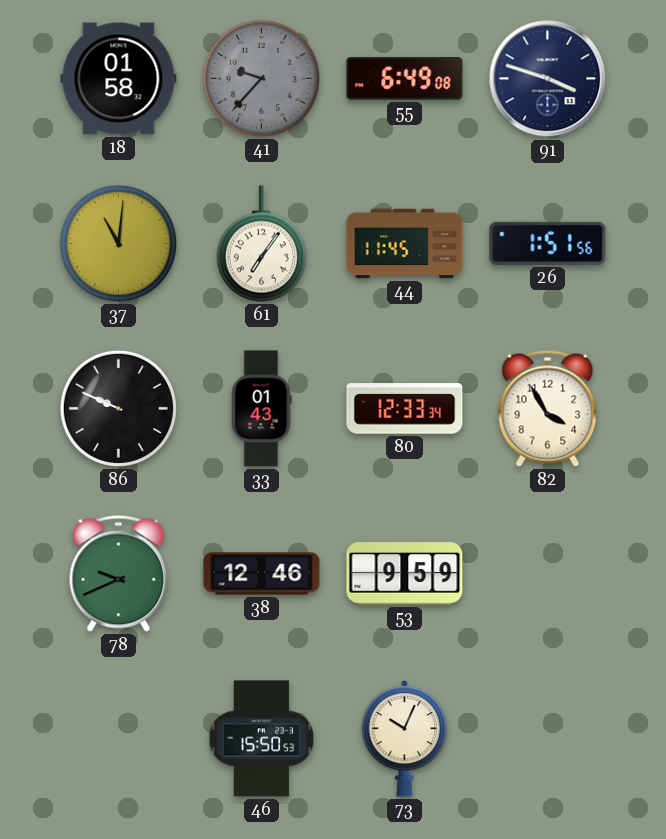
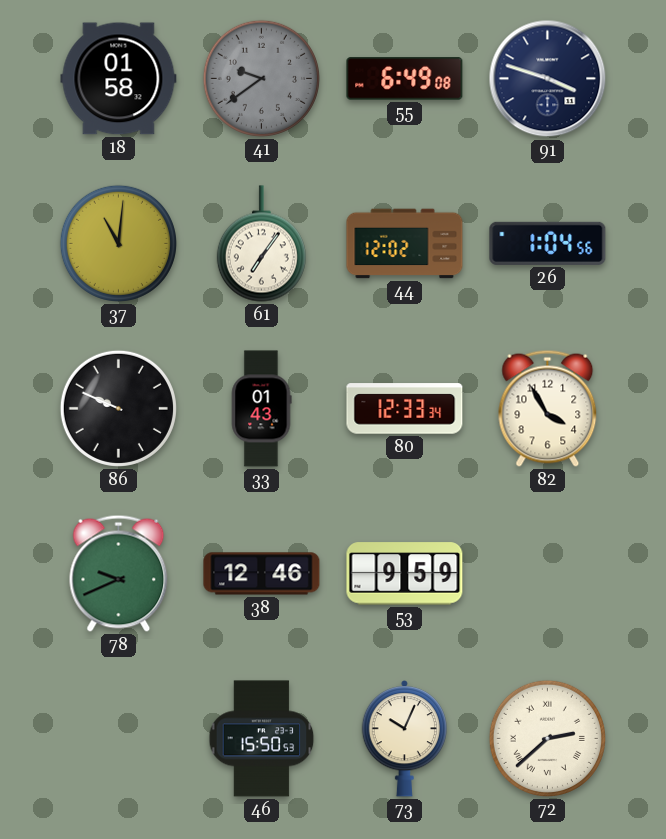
41: 9:37 -> 9:39
44: 11:45 -> 12:02
26: 1:51 -> 1:04
72: none -> 2:38
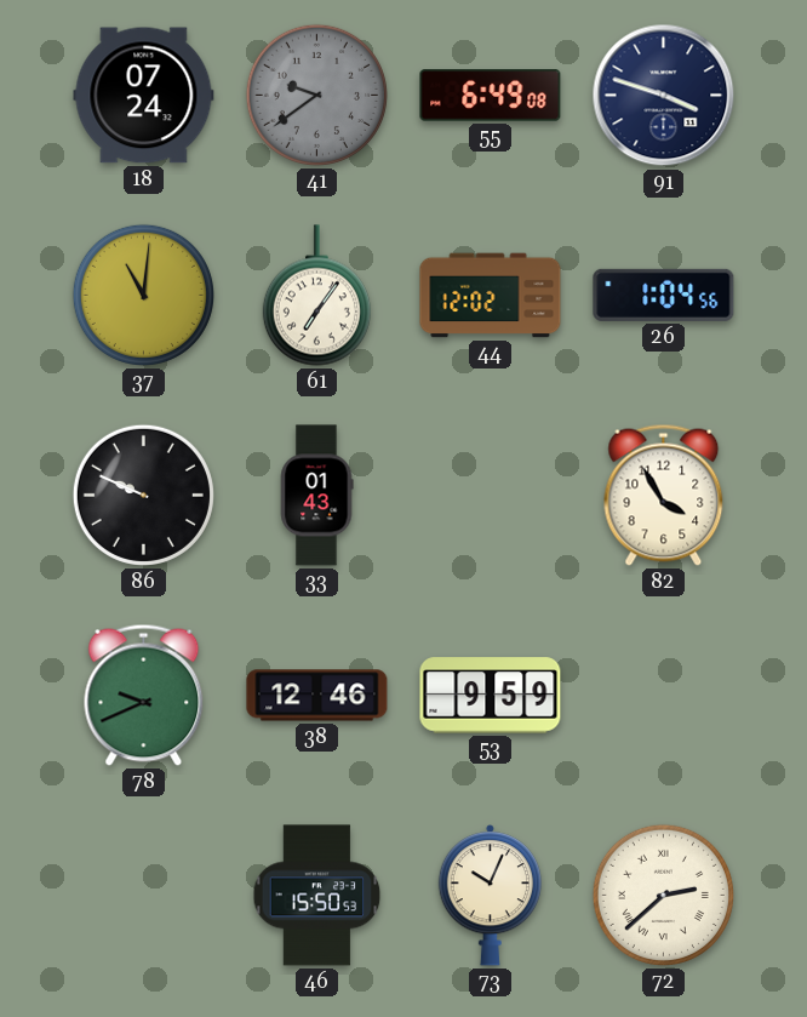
18: 01:58 -> 07:24
80: 12:33 -> none
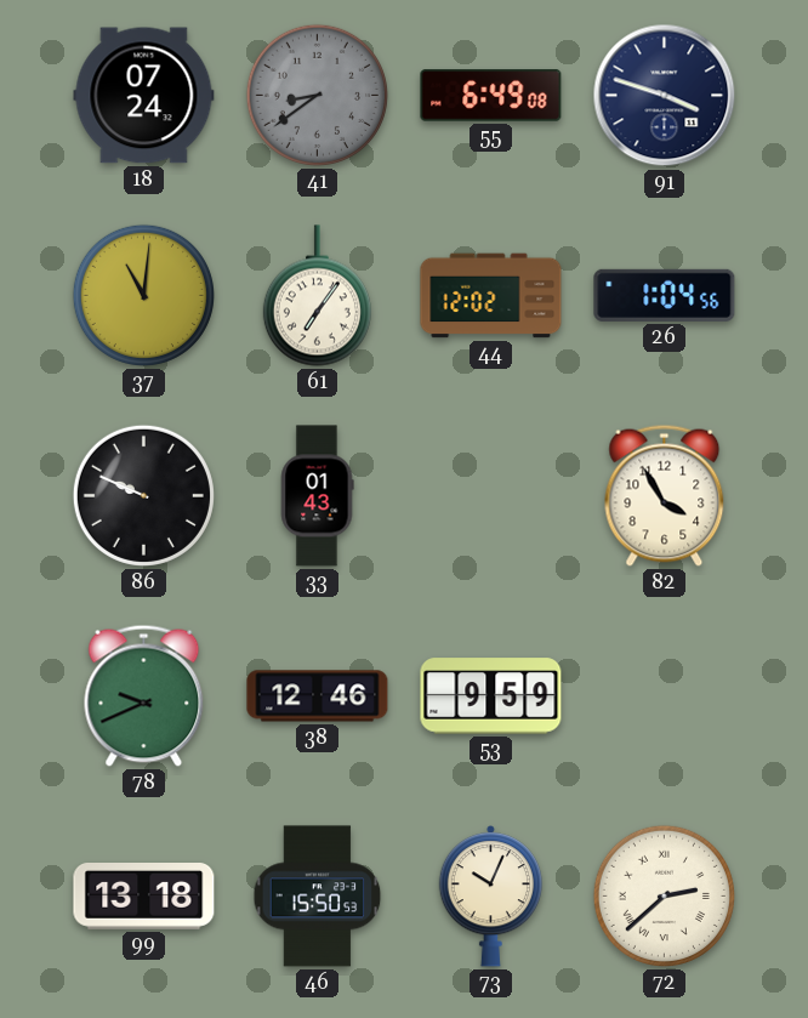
41: 9:39 -> 8:39
99: none -> 13:18
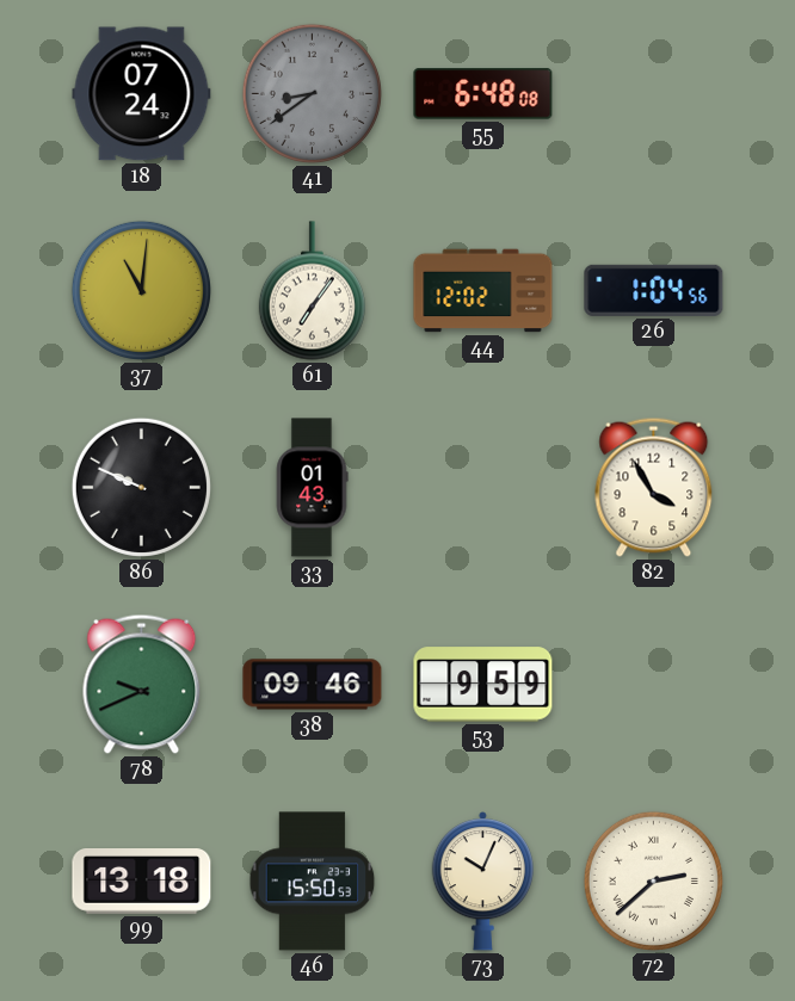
55: 6:49 -> 6:48
91: 3:48 -> none
38: 12:46 -> 09:46
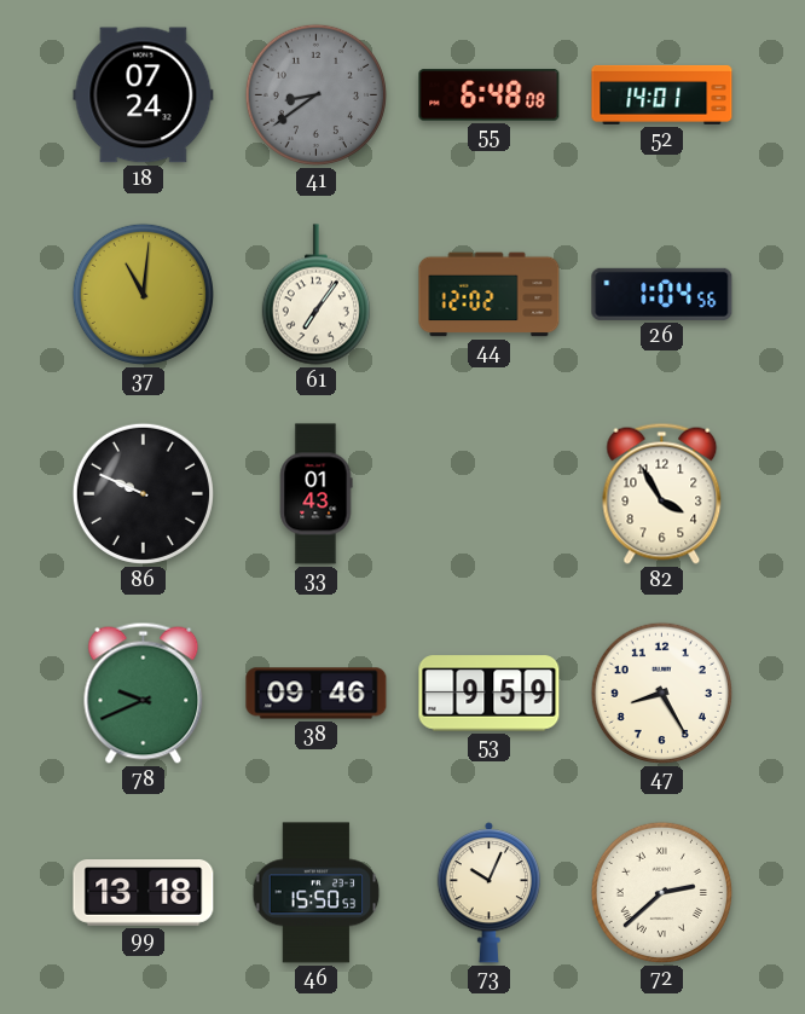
52: none -> 14:01
47: none -> 8:25
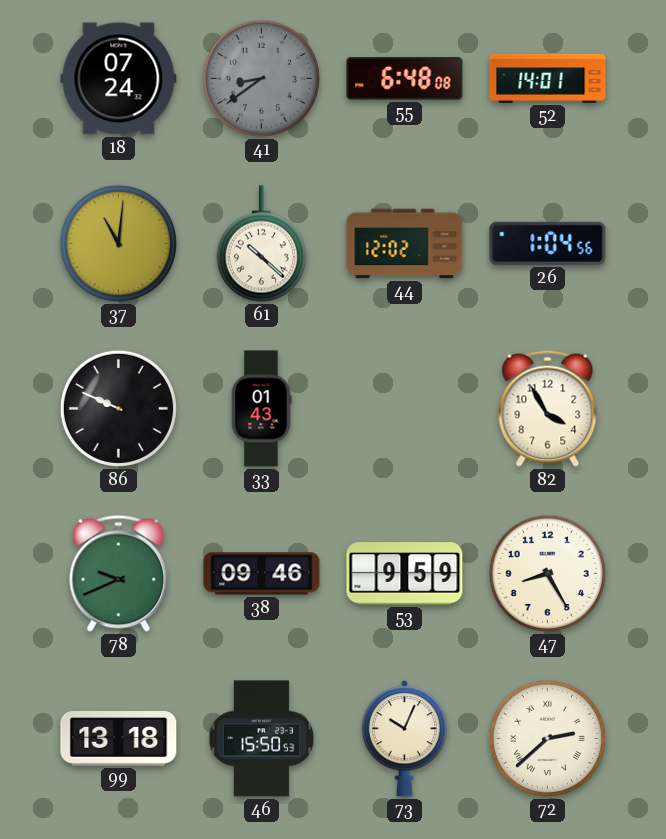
61: 7:06 -> 10:22
